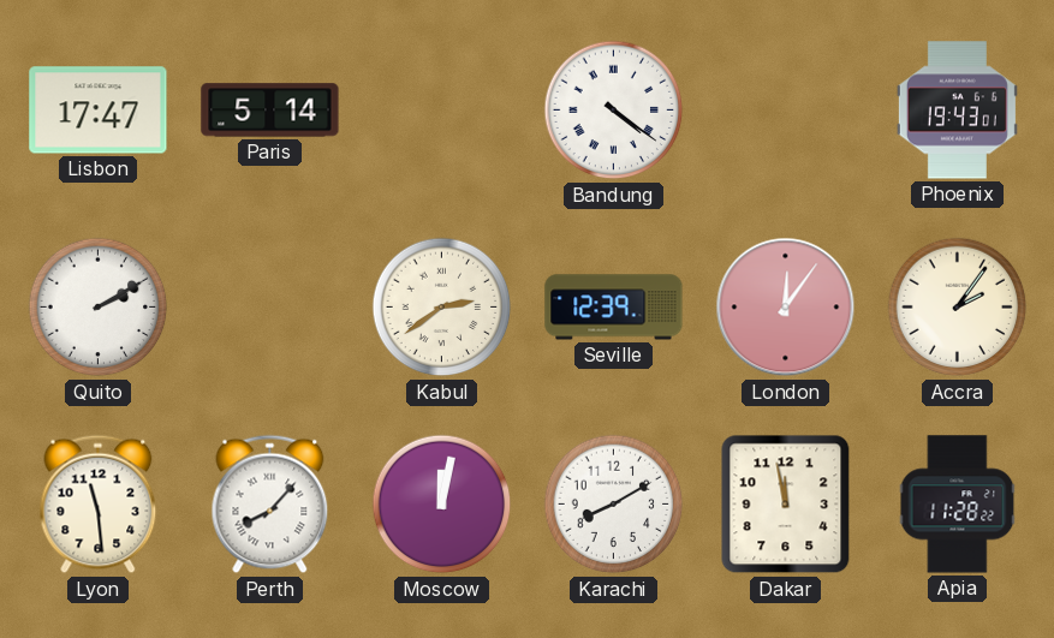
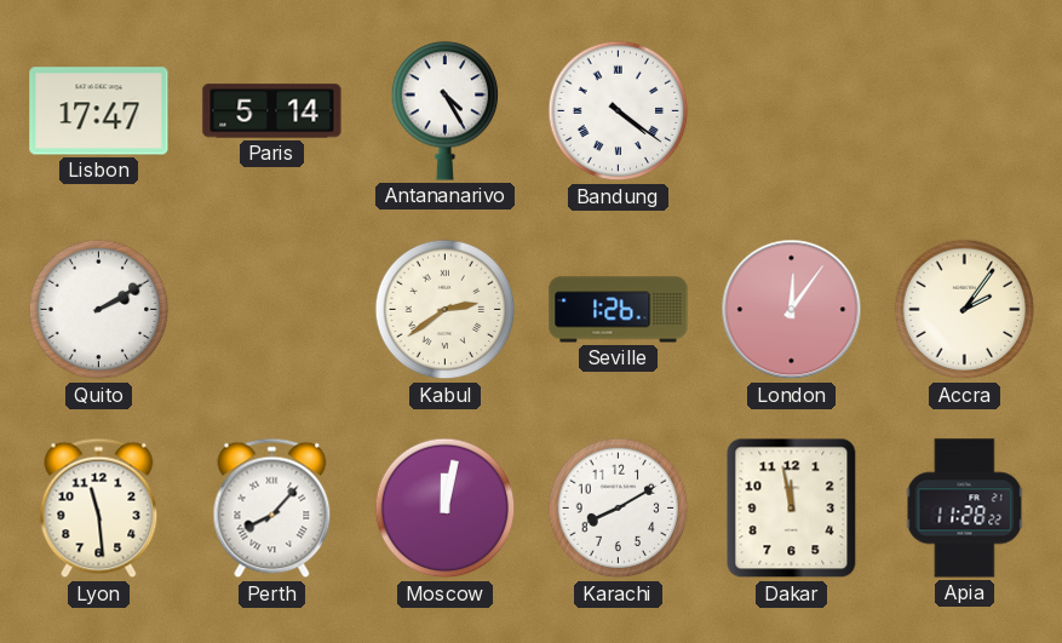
Antananarivo: none -> 4:25
Phoenix: 19:43 -> none
Seville: 12:39 -> 1:26
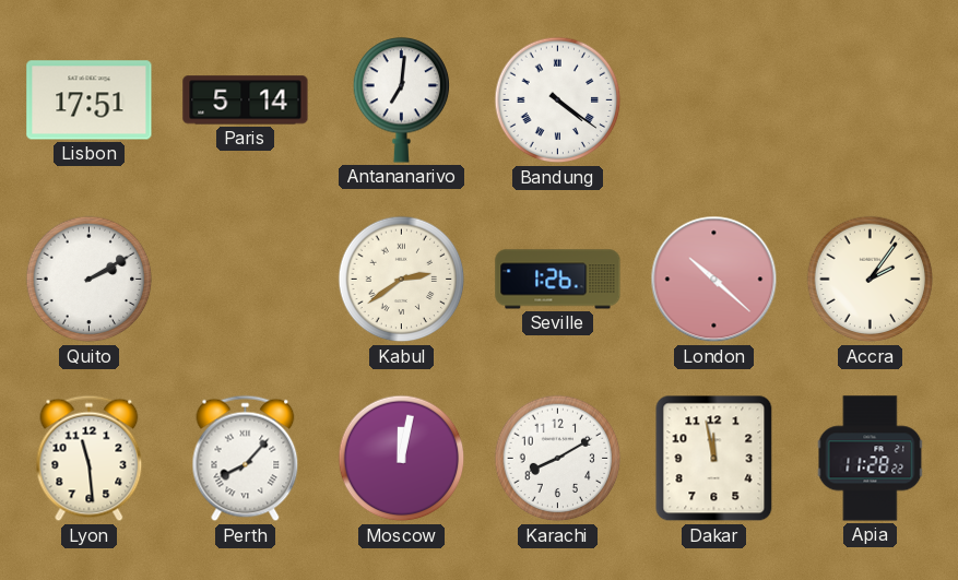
Lisbon: 17:47 -> 17:51
Antananarivo: 4:25 -> 7:01
London: 12:06 -> 10:22
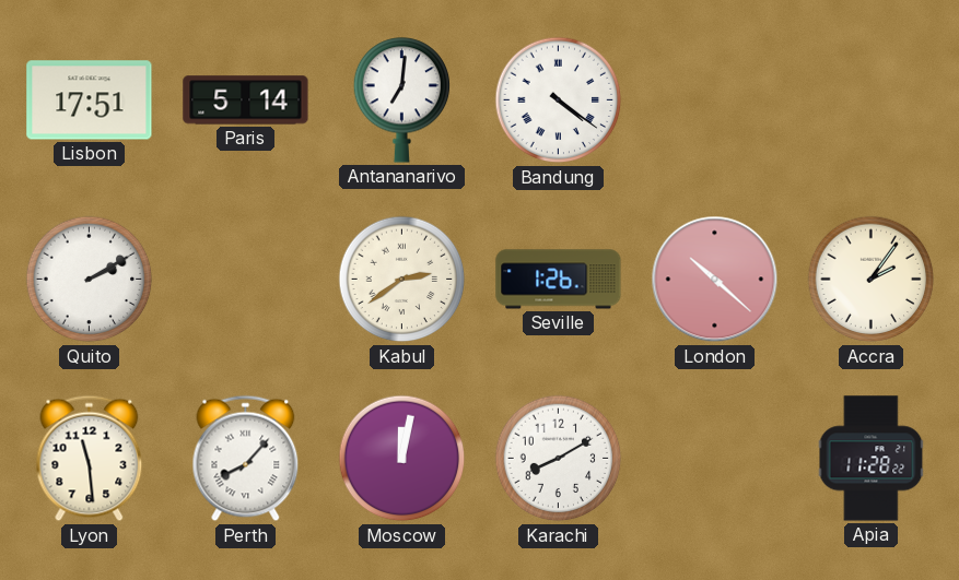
Dakar: 11:58 -> none
